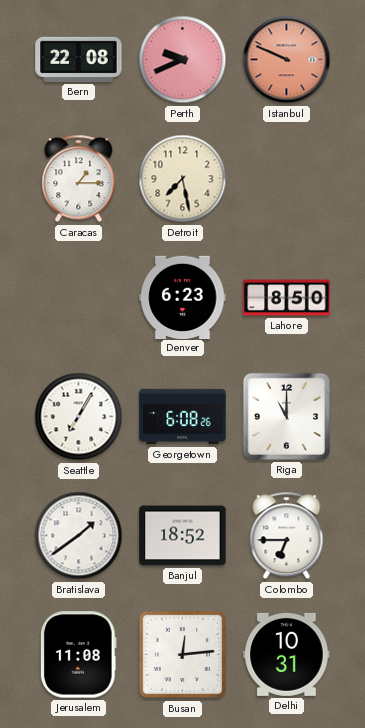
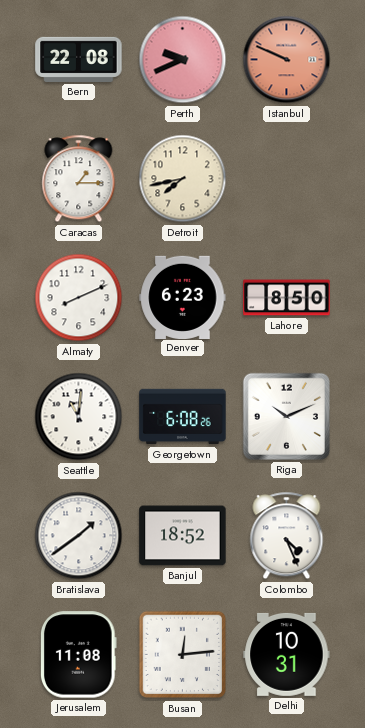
Detroit: 7:28 -> 7:43
Almaty: none -> 8:11
Seattle: 7:05 -> 11:01
Riga: 11:00 -> 10:11
Colombo: 6:45 -> 4:26
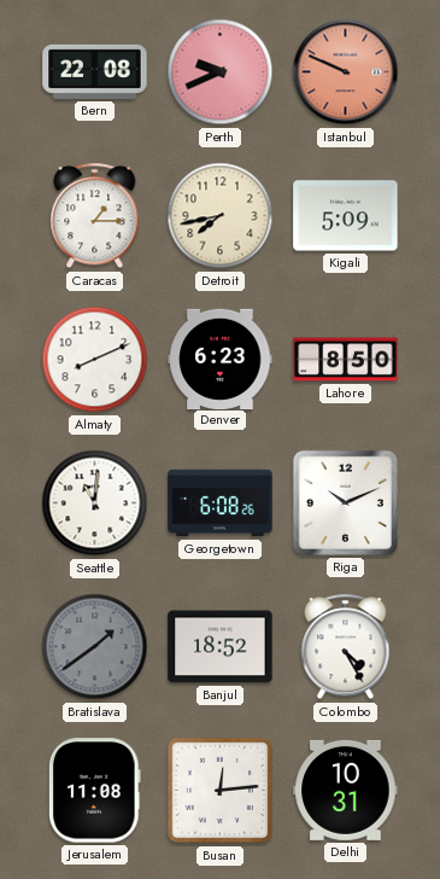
Kigali: none -> 5:09
Bratislava dial: white -> grey
Colombo: 4:26 -> 4:25
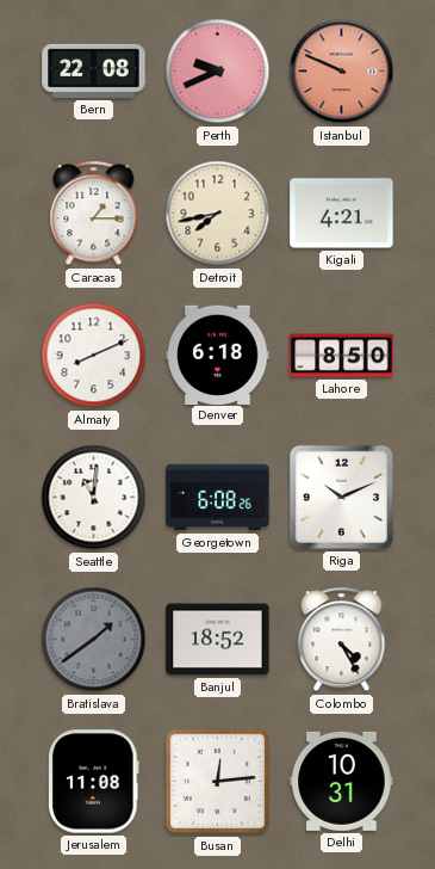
Kigali: 5:09 -> 4:21
Denver: 6:23 -> 6:18
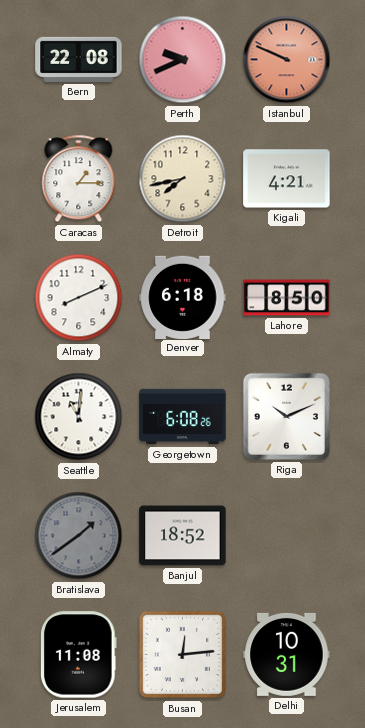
Colombo: 4:25 -> none
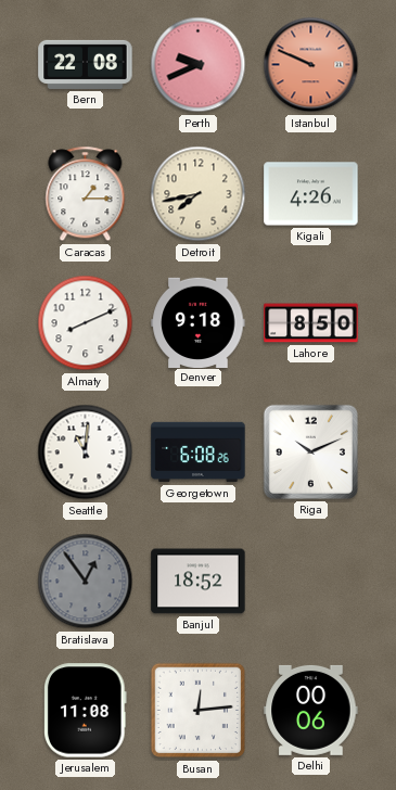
Kigali: 4:21 -> 4:26
Denver: 6:18 -> 9:18
Bratislava: 1:39 -> 12:54
Delhi: 10:31 -> 00:06
